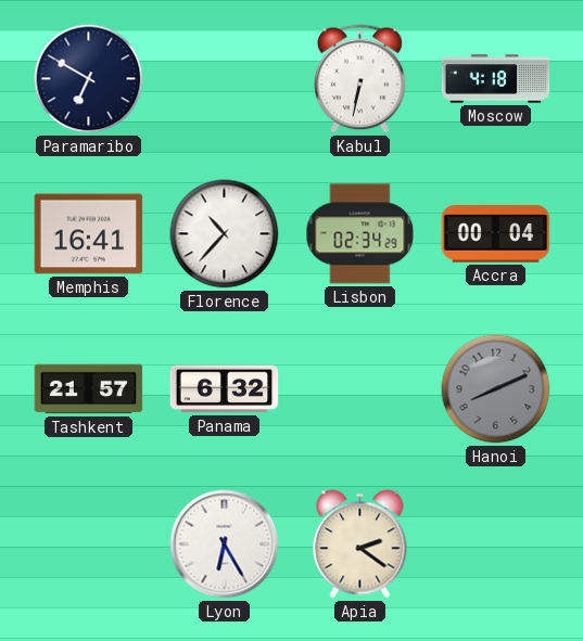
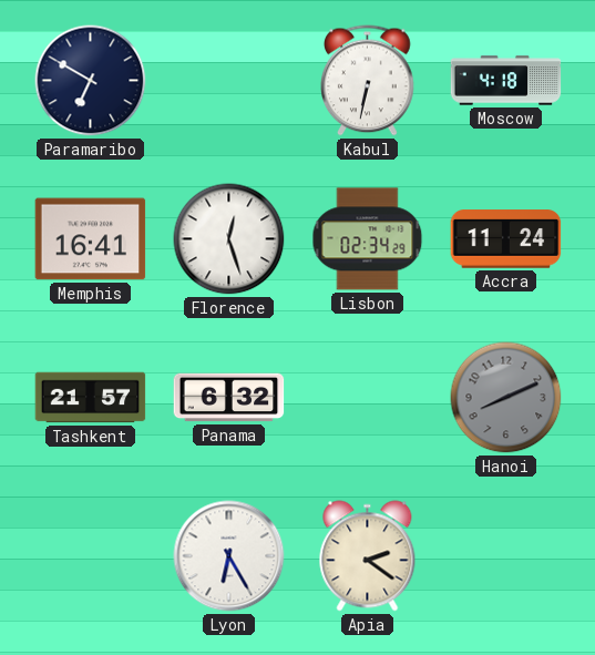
Florence: 10:37 -> 12:27
Accra: 00:04 -> 11:24
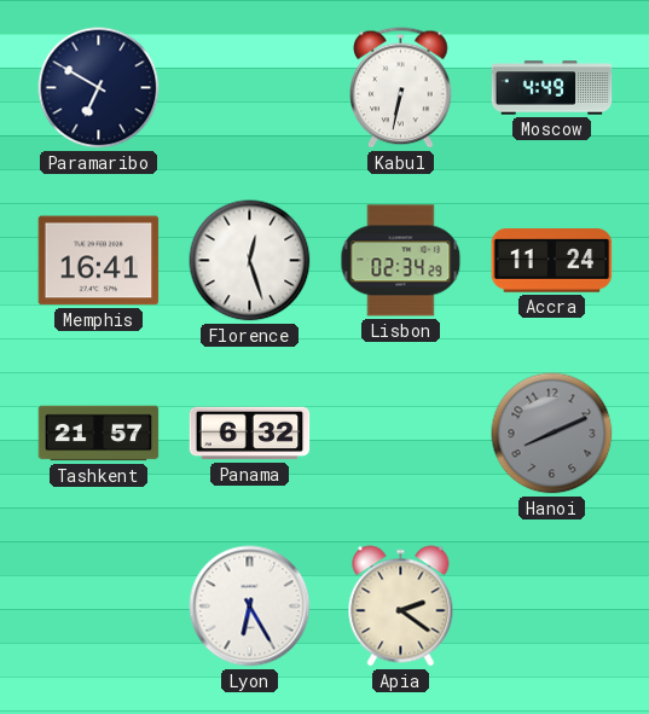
Moscow: 4:18 -> 4:49
